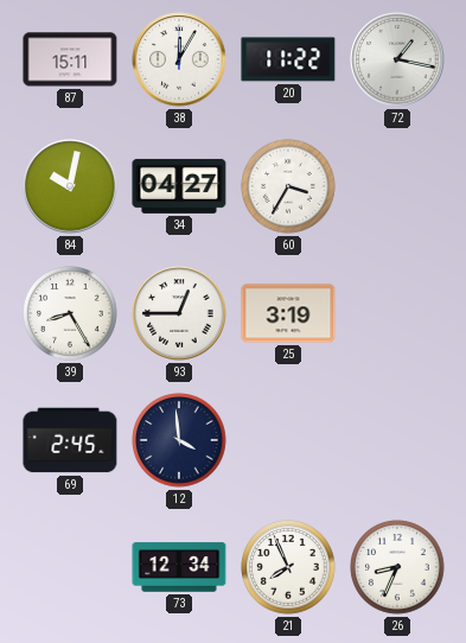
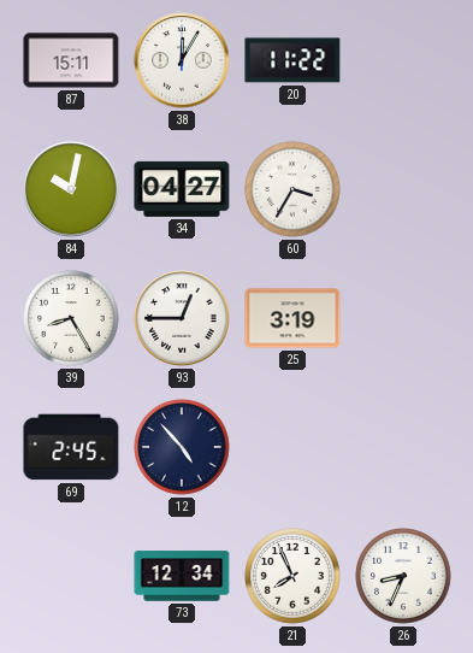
72: 1:17 -> none
12: 3:59 -> 4:53
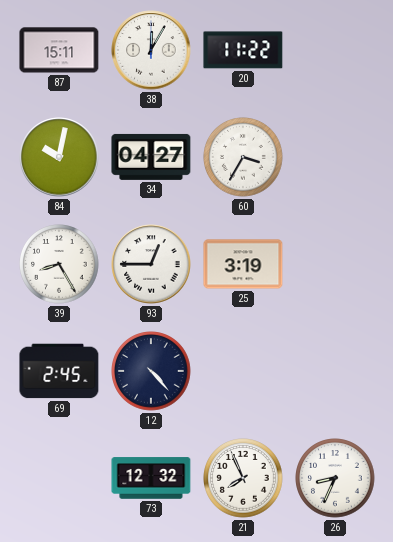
12: 4:53 -> 4:23
73: 12:34 -> 12:32
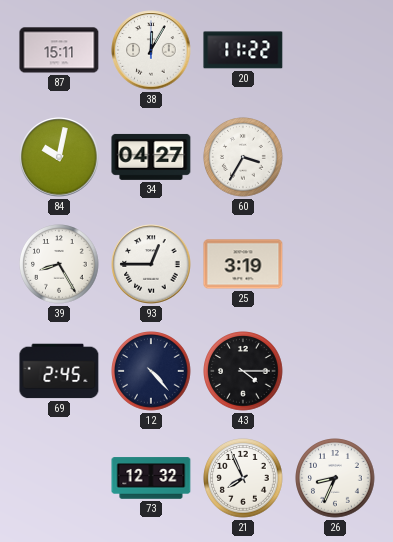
43: none -> 4:15
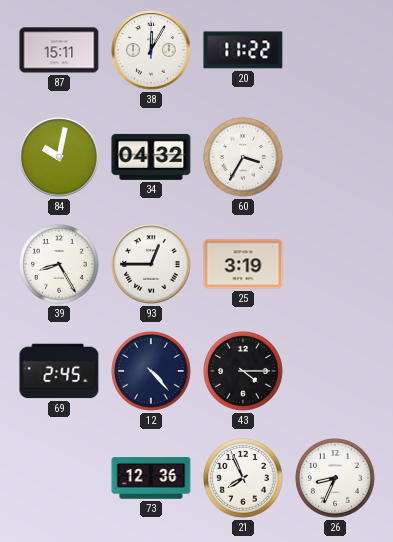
34: 04:27 -> 04:32
73: 12:32 -> 12:36
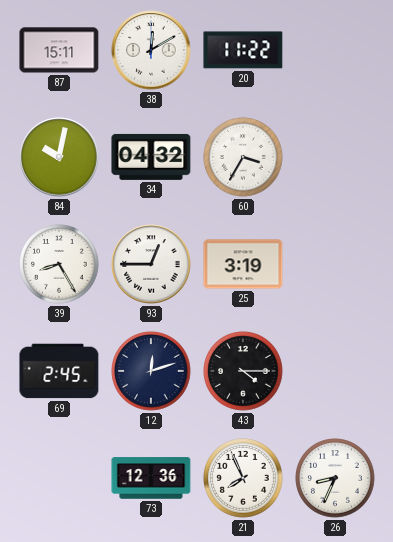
38: 12:05 -> 12:10
12: 4:23 -> 12:12
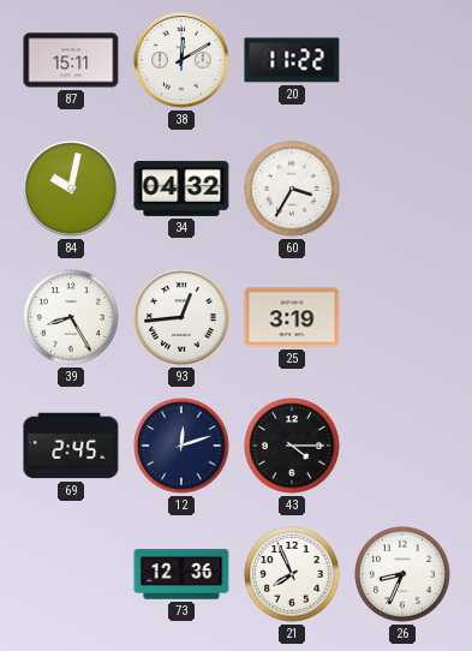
93: 12:45 -> 12:44
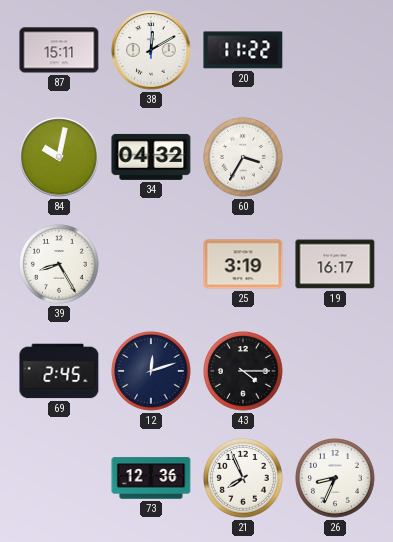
93: 12:44 -> none
19: none -> 16:17
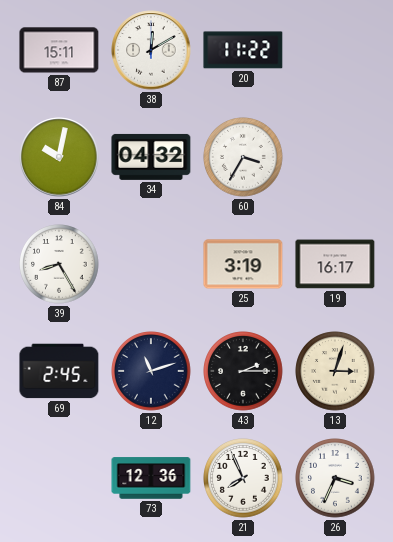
12: 12:12 -> 11:12
43: 4:15 -> 2:15
13: none -> 3:03
26: 8:34 -> 3:34
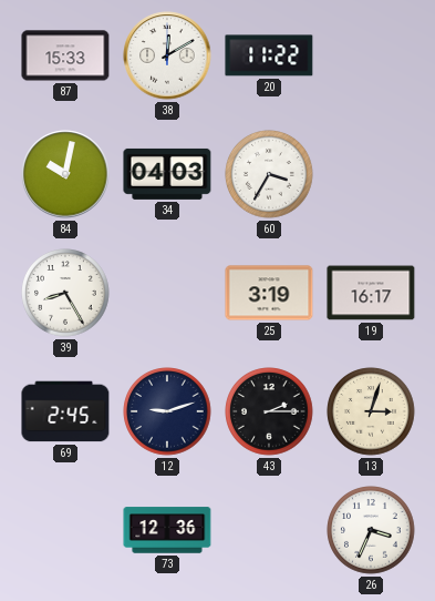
87: 15:11 -> 15:33
34: 04:32 -> 04:03
12: 11:12 -> 9:12
21: 7:56 -> none
